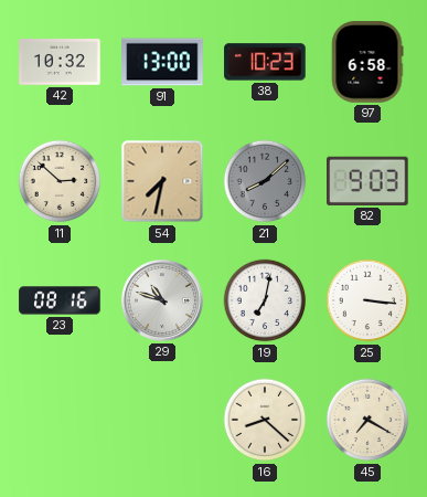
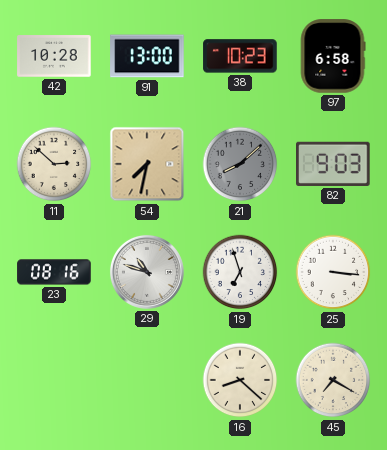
42: 10:32 -> 10:28
19: 7:02 -> 6:57
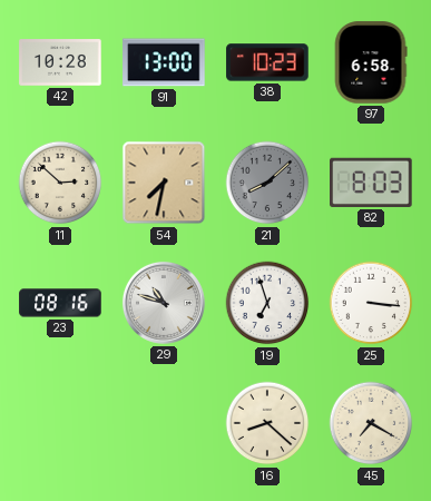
82: 9:03 -> 8:03
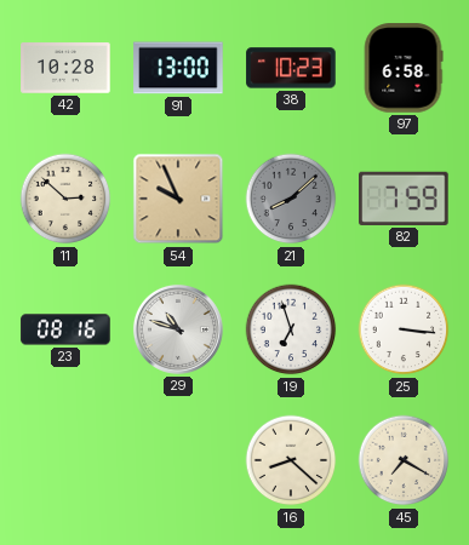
54: 7:32 -> 9:56
82: 8:03 -> 7:59
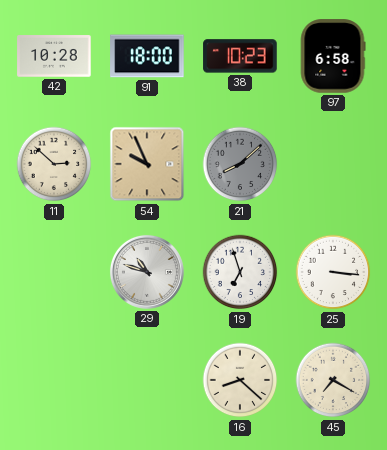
91: 13:00 -> 18:00
82: 7:59 -> none
23: 08:16 -> none
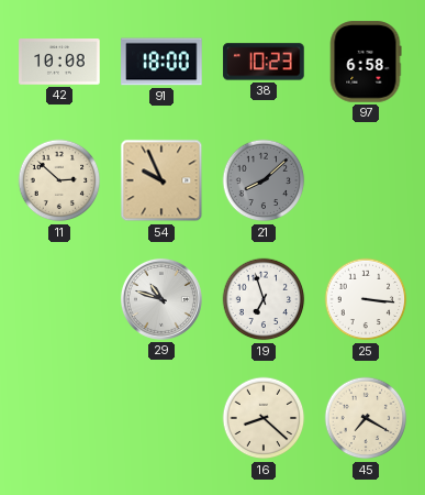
42: 10:28 -> 10:08
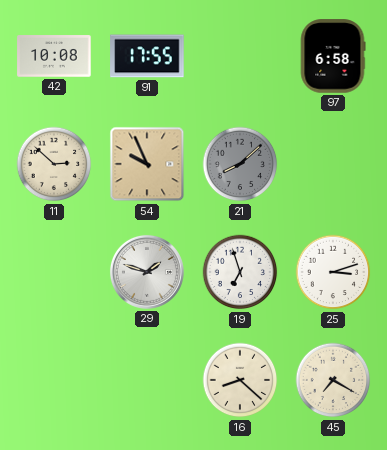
91: 18:00 -> 17:55
38: 10:23 -> none
29: 10:48 -> 1:48
25: 3:16 -> 3:12
